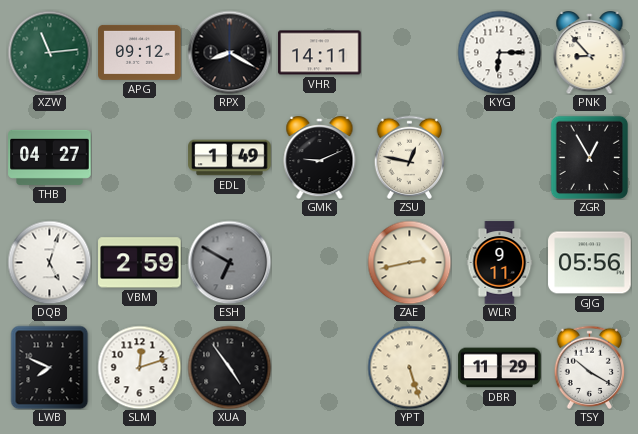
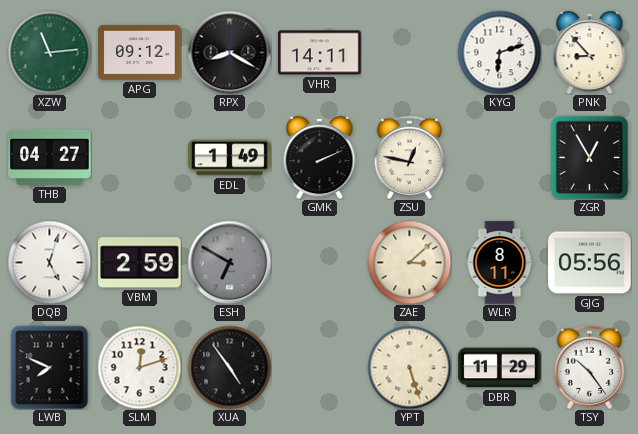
KYG: 6:15 -> 6:12
GMK: 9:11 -> 2:11
ZAE: 2:43 -> 3:08
WLR: 9:11 -> 8:11
TSY: 10:20 -> 10:24
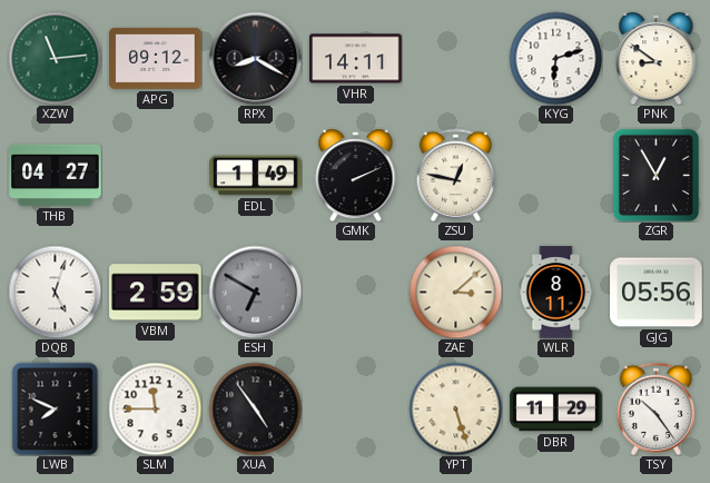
PNK: 8:53 -> 8:51
SLM: 12:12 -> 11:45
